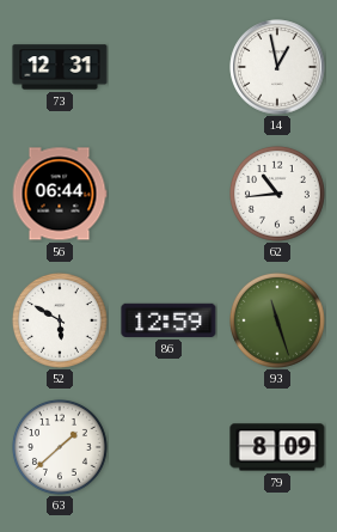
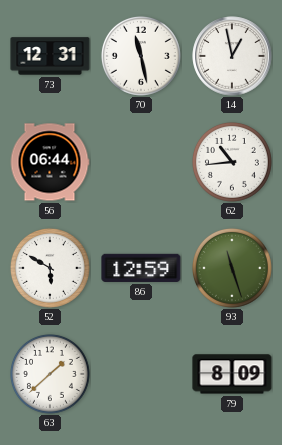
70: none -> 11:28
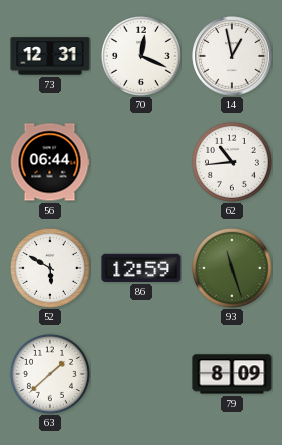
70: 11:28 -> 12:19
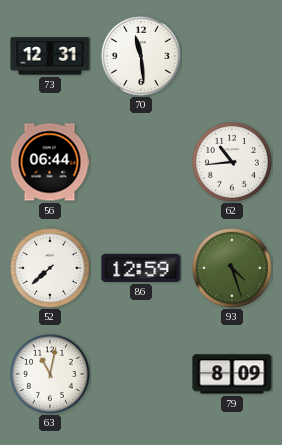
70: 12:19 -> 11:29
14: 12:58 -> none
52: 5:50 -> 7:38
93: 11:27 -> 4:27
63: 1:38 -> 11:02
